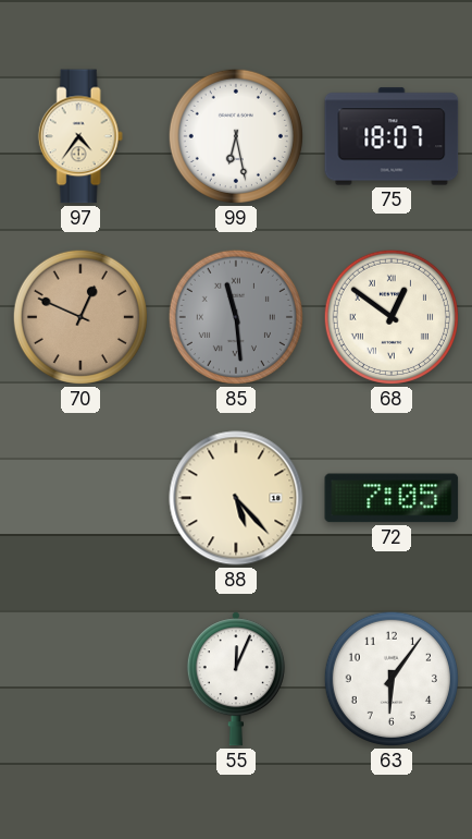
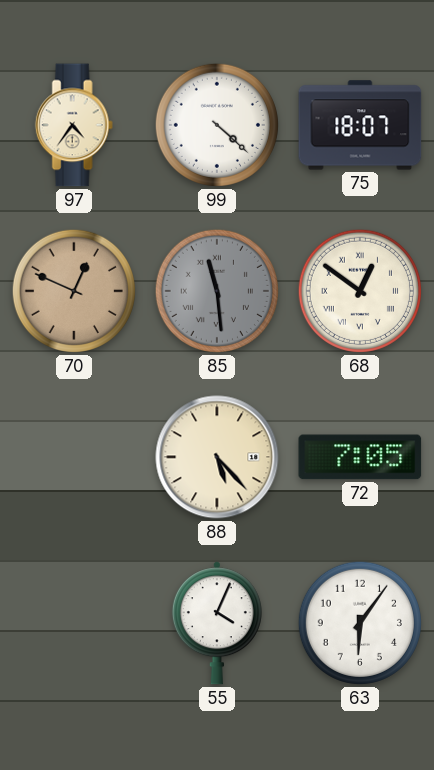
99: 6:28 -> 4:22
55: 12:04 -> 4:04
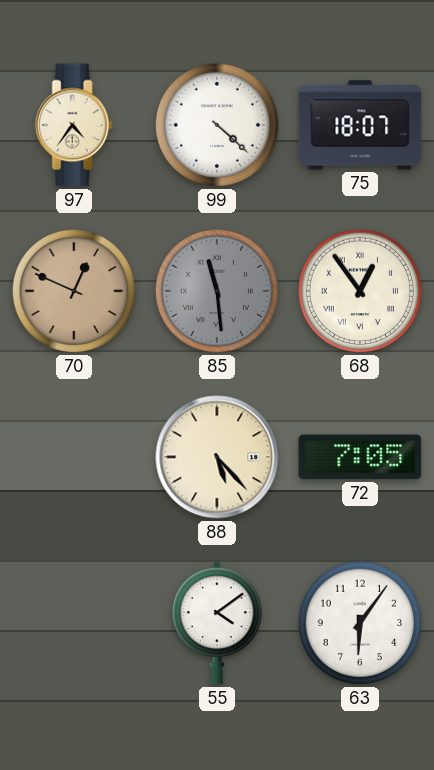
68: 12:51 -> 12:54
55: 4:04 -> 4:09
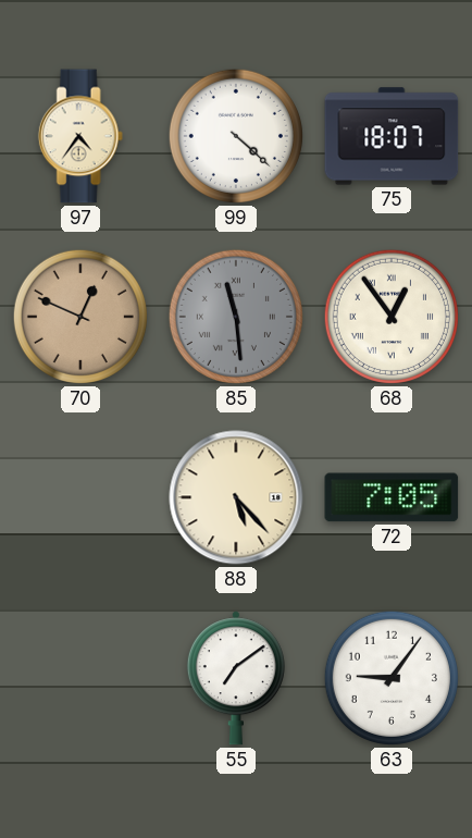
55: 4:09 -> 7:09
63: 6:06 -> 9:06
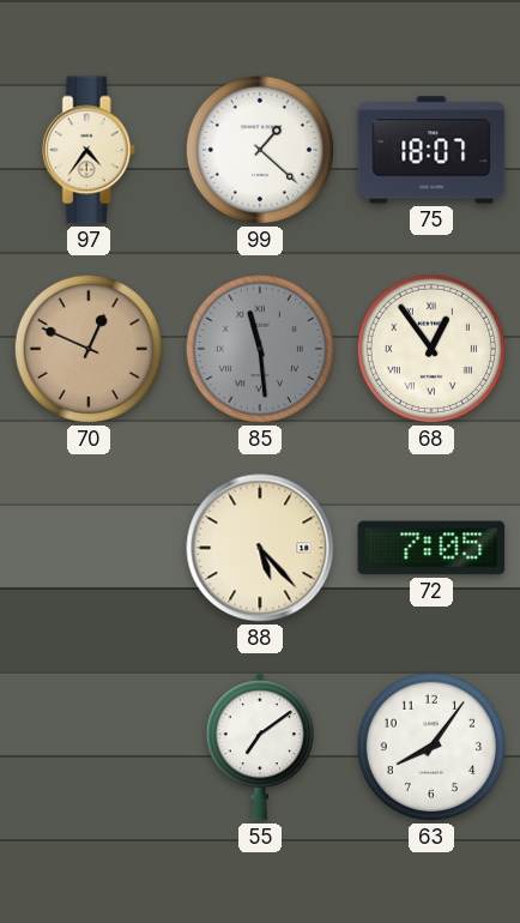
99: 4:22 -> 1:22
63: 9:06 -> 8:06
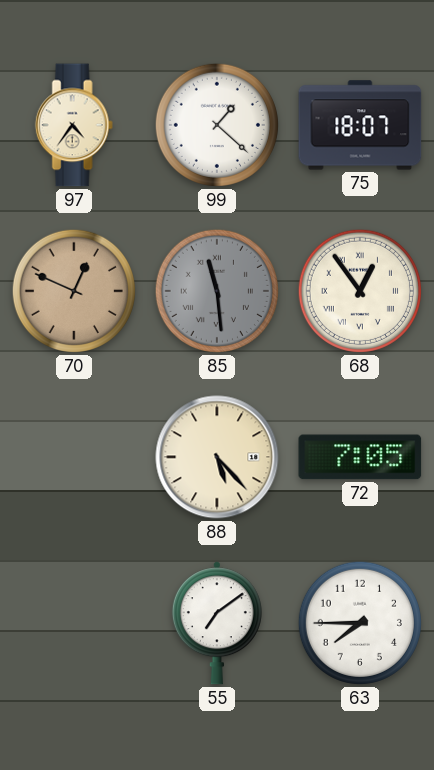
63: 8:06 -> 7:45
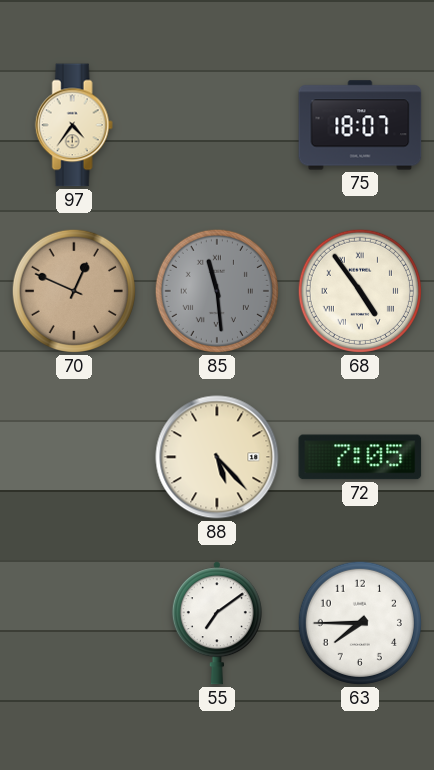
99: 1:22 -> none
68: 12:54 -> 4:54
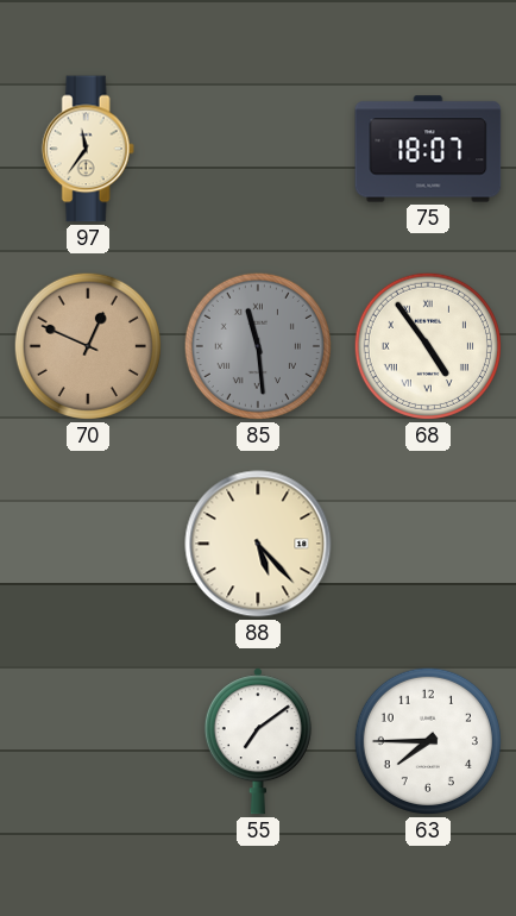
97: 4:36 -> 11:36
72: 7:05 -> none
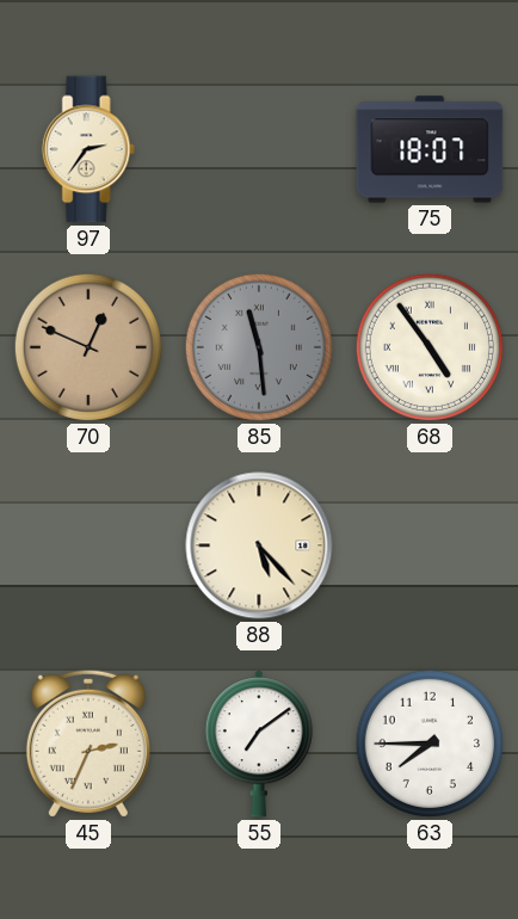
97: 11:36 -> 2:36
45: none -> 2:34
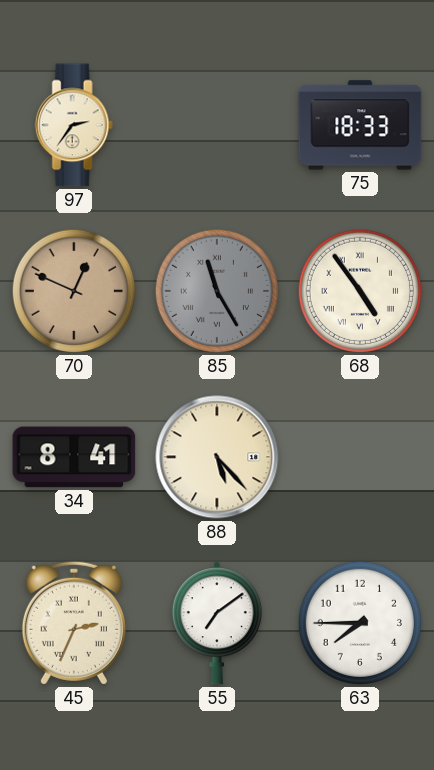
75: 18:07 -> 18:33
85: 11:29 -> 11:25
34: none -> 8:41
